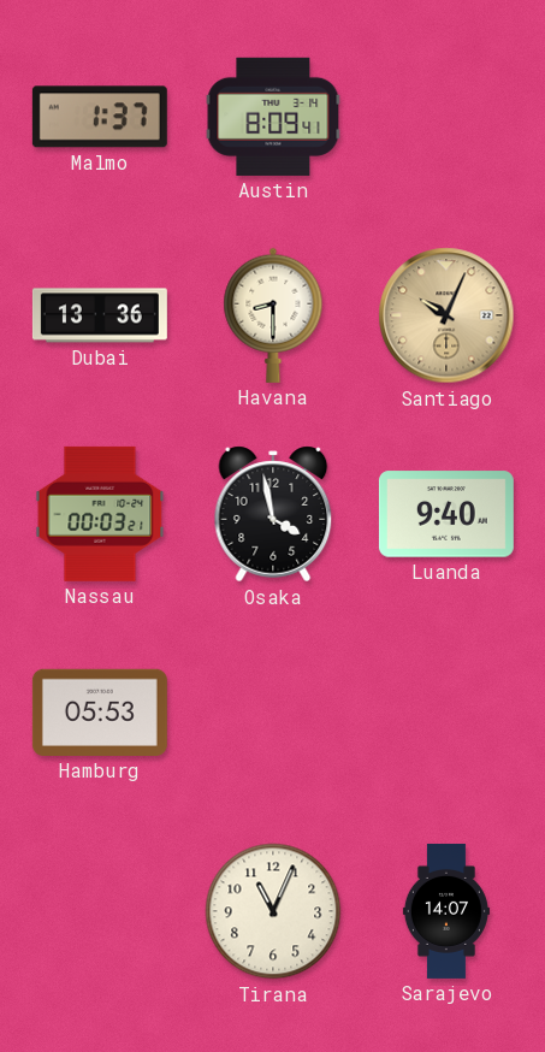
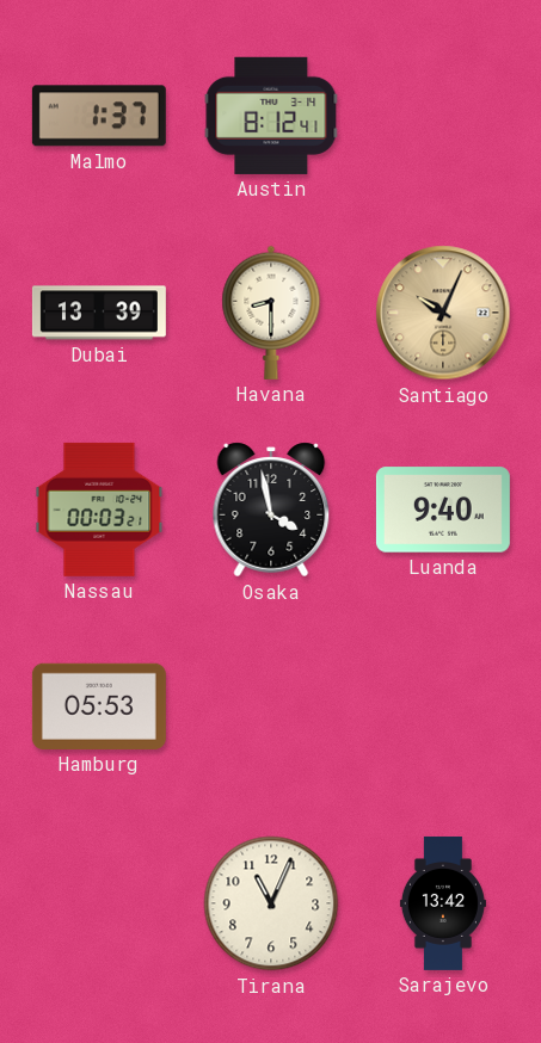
Austin: 8:09 -> 8:12
Dubai: 13:36 -> 13:39
Sarajevo: 14:07 -> 13:42
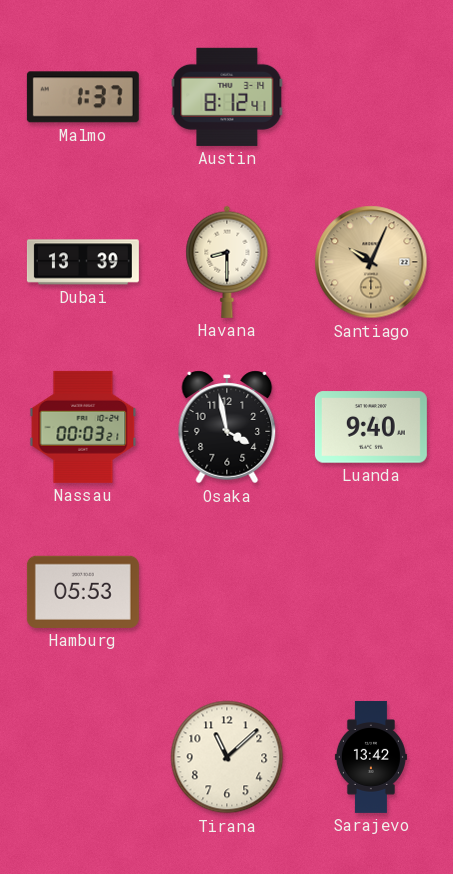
Tirana: 11:04 -> 11:08
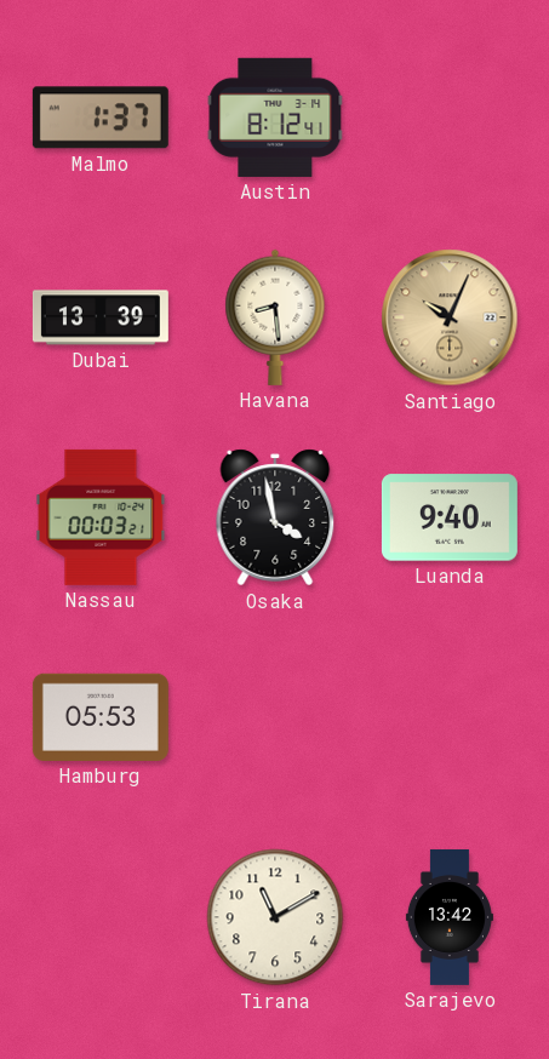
Havana: 8:30 -> 8:29
Tirana: 11:08 -> 11:10
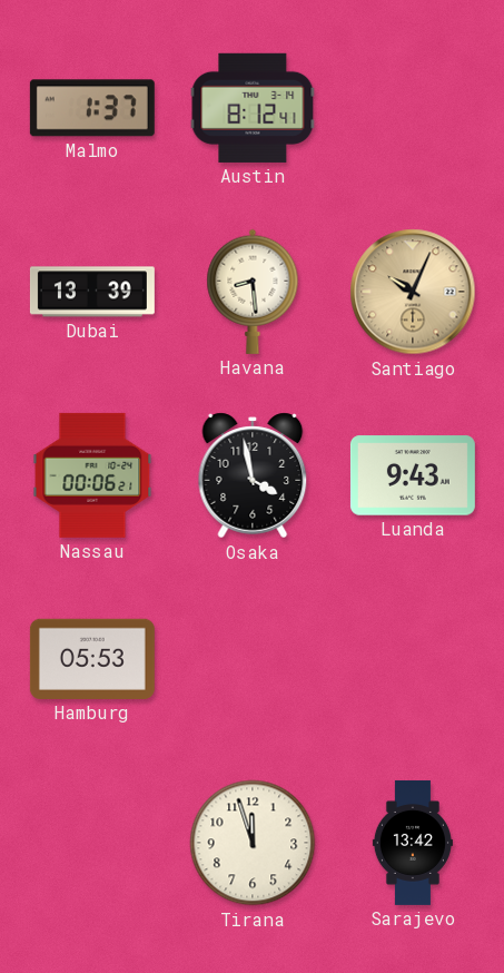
Nassau: 00:03 -> 00:06
Luanda: 9:40 -> 9:43
Tirana: 11:10 -> 11:57
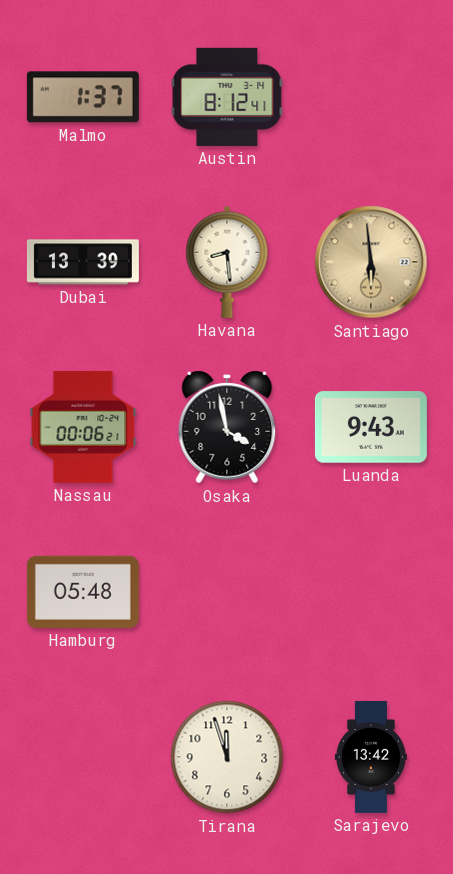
Santiago: 10:04 -> 5:59
Hamburg: 05:53 -> 05:48
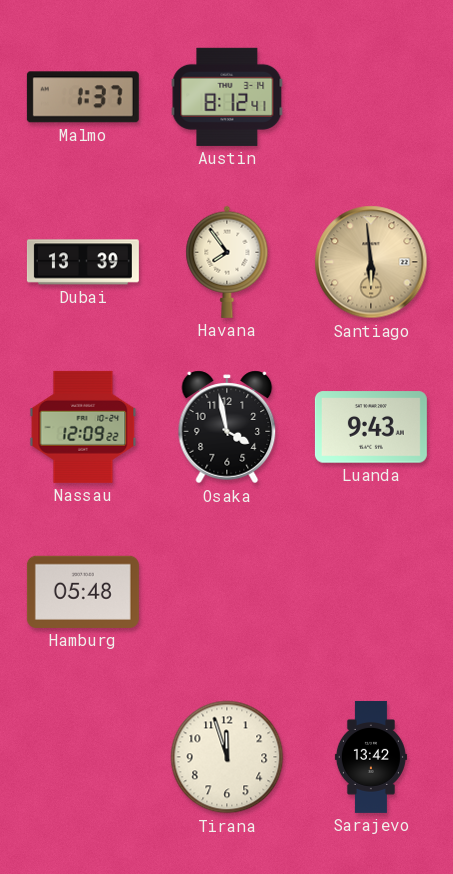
Havana: 8:29 -> 7:54
Nassau: 00:06 -> 12:09
